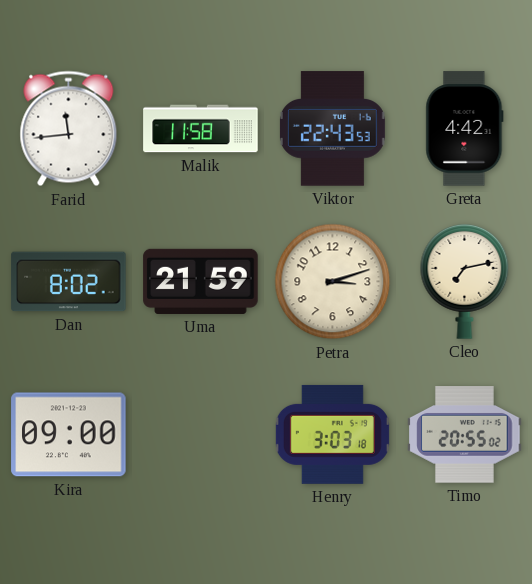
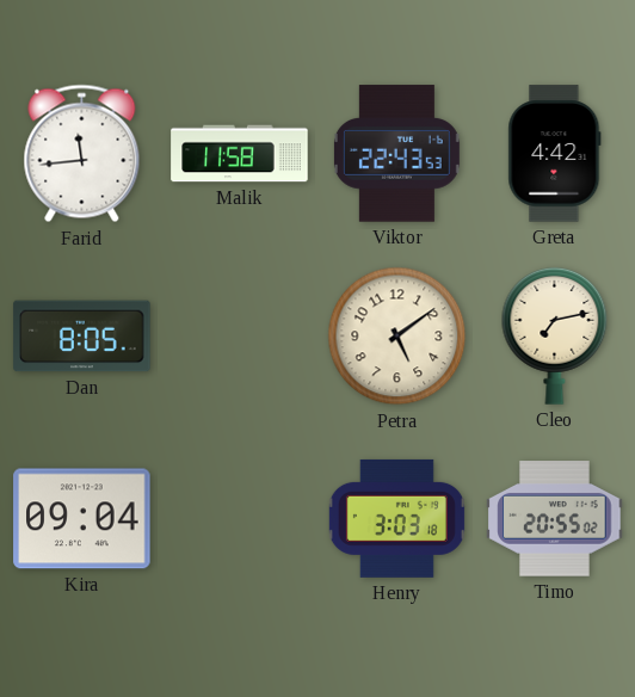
Dan: 8:02 -> 8:05
Uma: 21:59 -> none
Petra: 3:12 -> 5:09
Kira: 09:00 -> 09:04
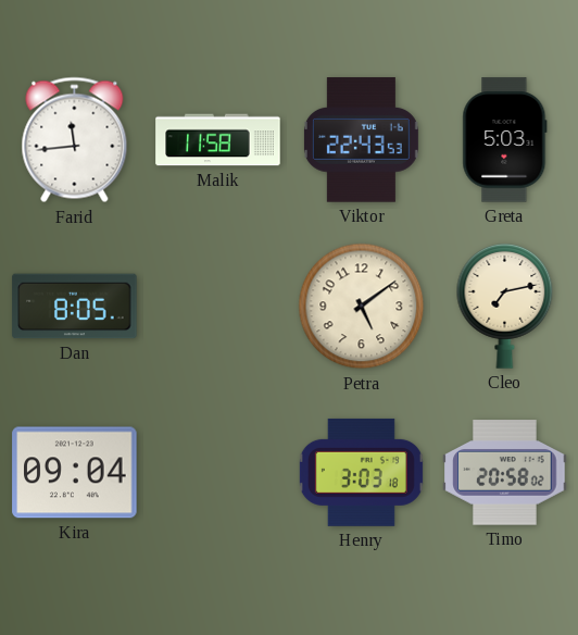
Greta: 4:42 -> 5:03
Timo: 20:55 -> 20:58
